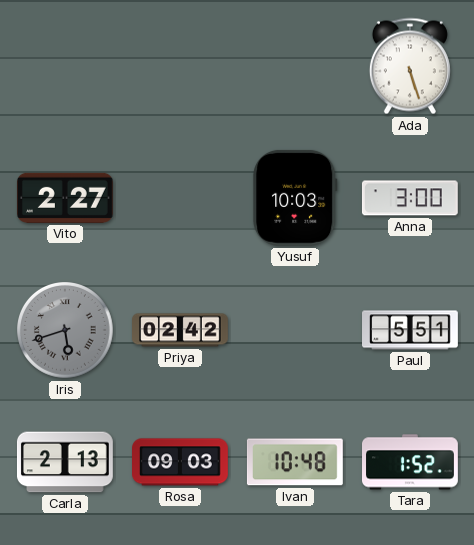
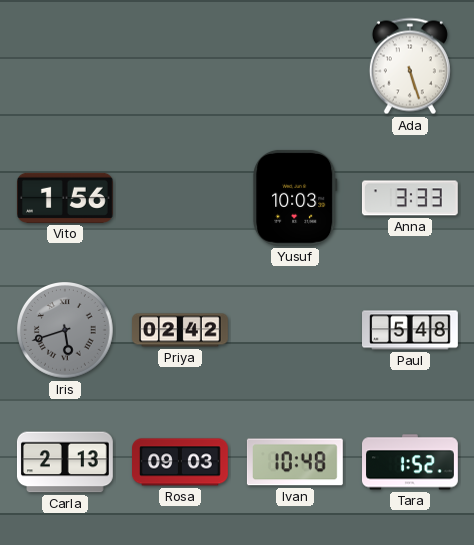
Vito: 2:27 -> 1:56
Anna: 3:00 -> 3:33
Paul: 5:51 -> 5:48
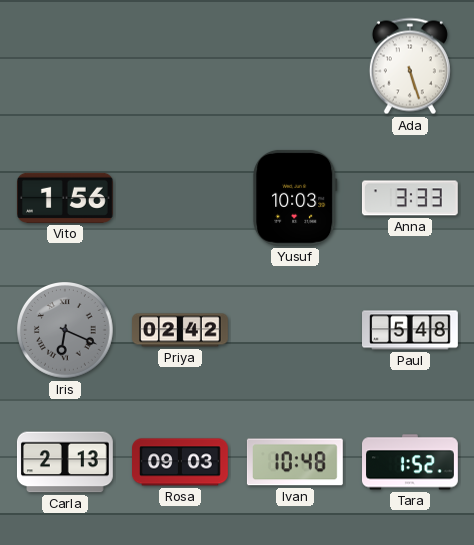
Iris: 5:42 -> 6:19
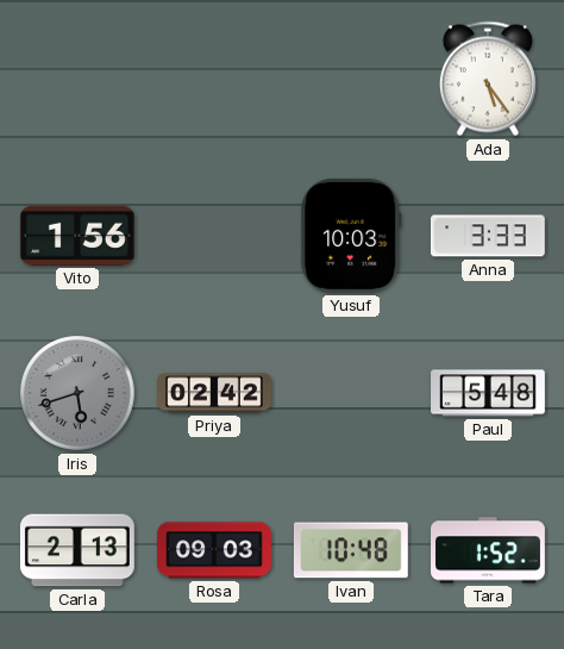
Ada: 5:27 -> 5:24
Iris: 6:19 -> 5:42
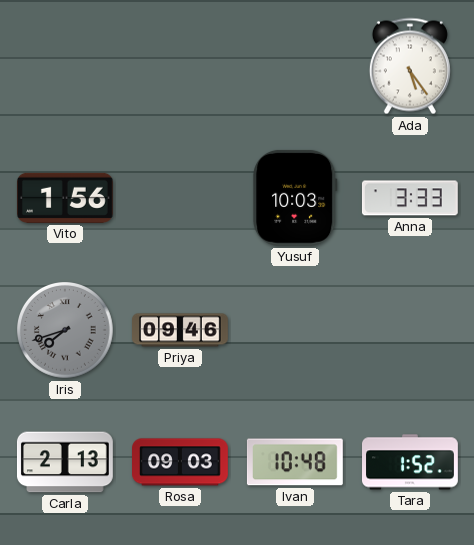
Iris: 5:42 -> 7:42
Priya: 02:42 -> 09:46
Paul: 5:48 -> none
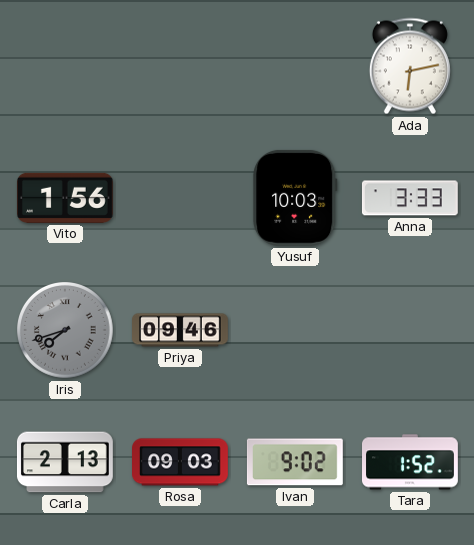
Ada: 5:24 -> 6:13
Ivan: 10:48 -> 9:02
